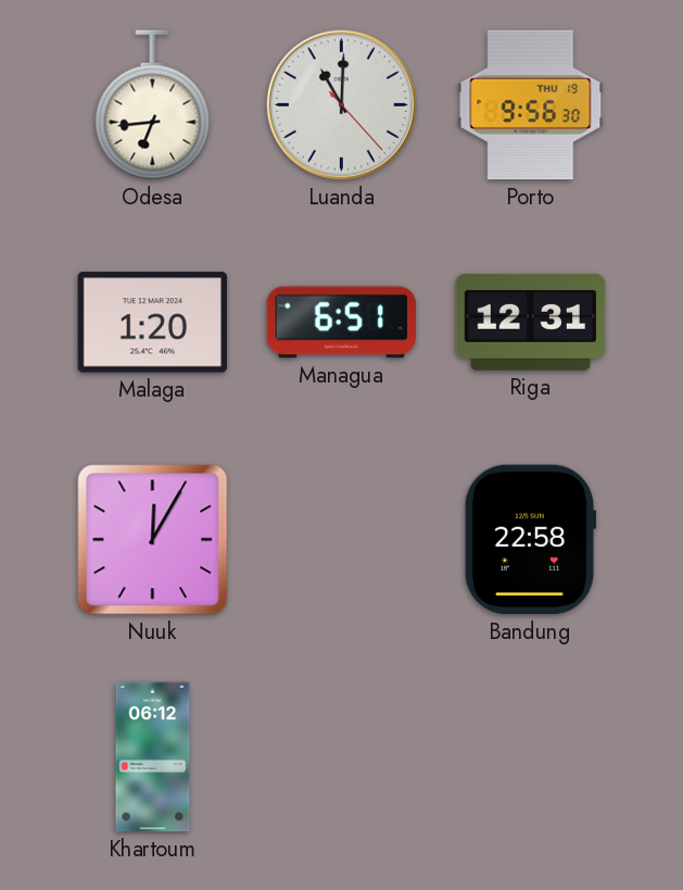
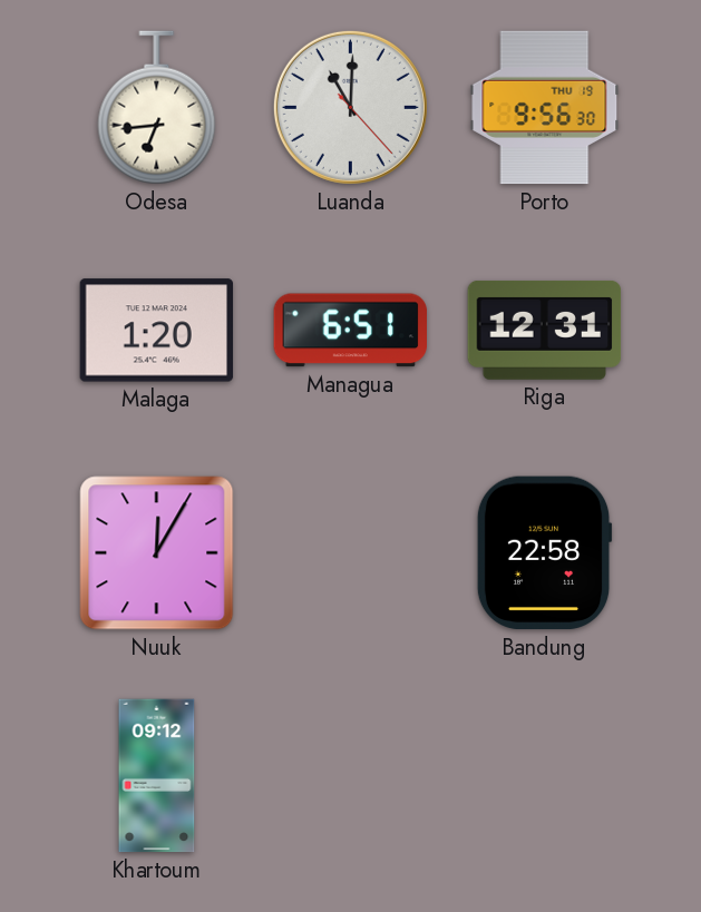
Khartoum: 06:12 -> 09:12
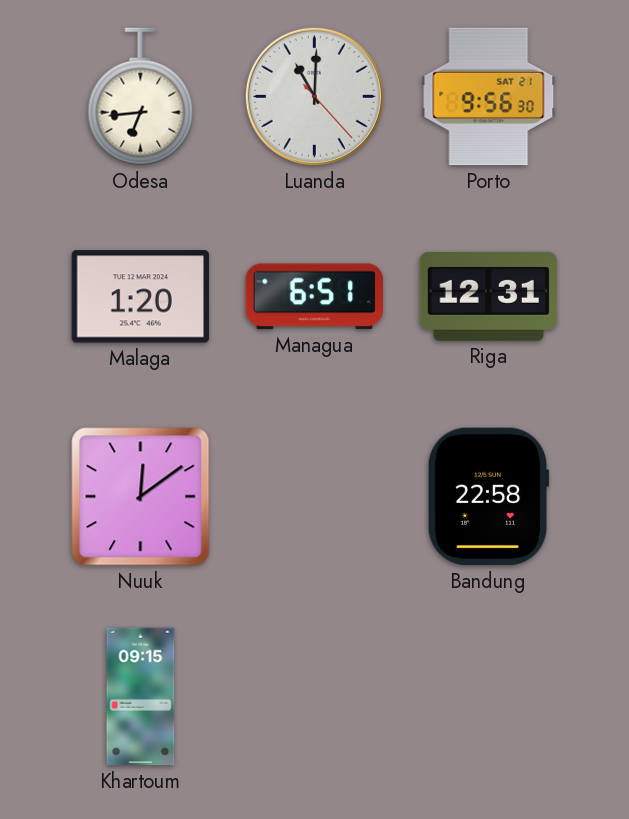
Porto date: THU 19 -> SAT 21
Nuuk: 12:05 -> 12:09
Khartoum: 09:12 -> 09:15
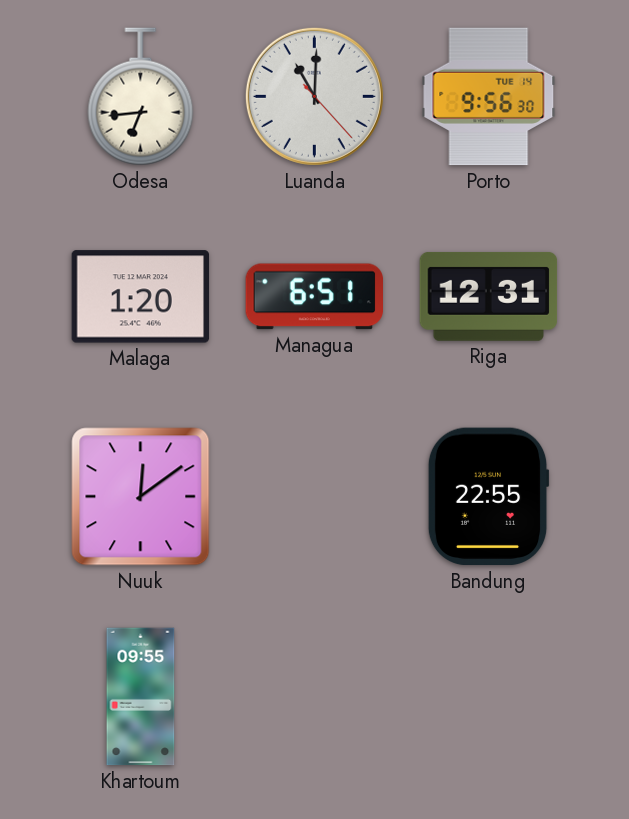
Porto date: SAT 21 -> TUE 14
Bandung: 22:58 -> 22:55
Khartoum: 09:15 -> 09:55
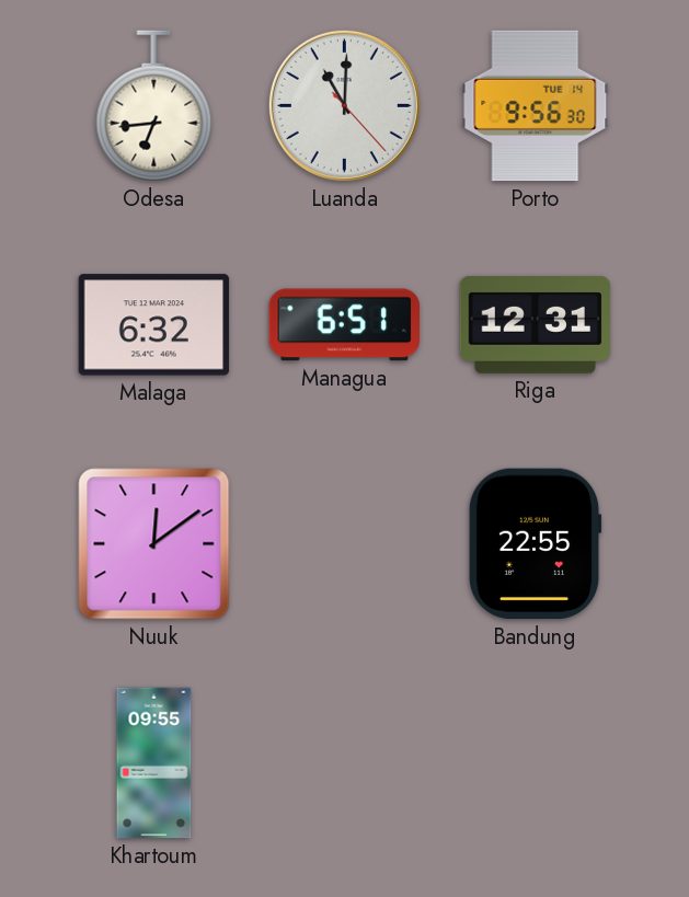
Malaga: 1:20 -> 6:32
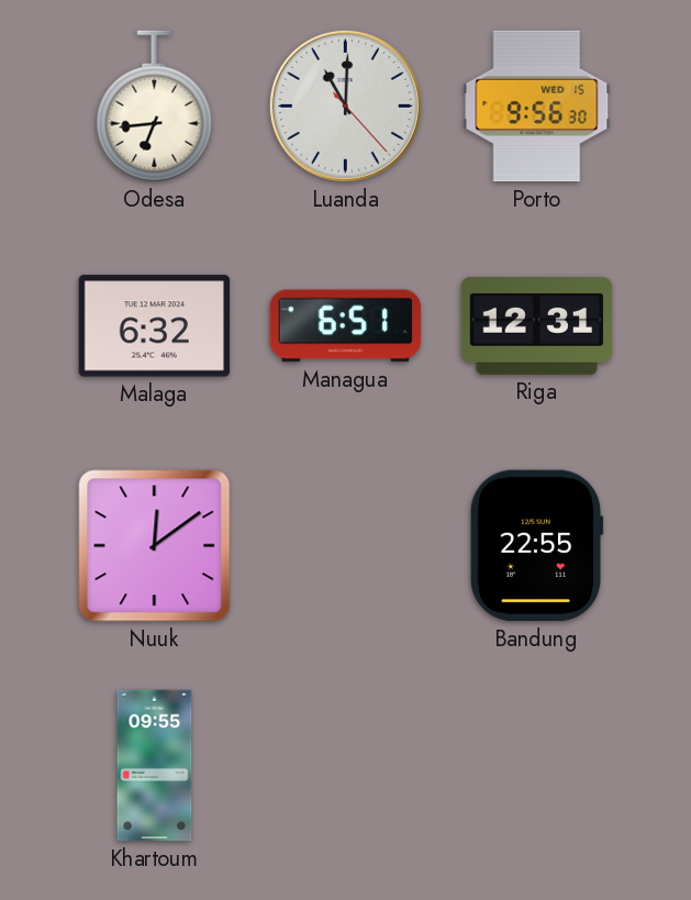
Porto date: TUE 14 -> WED 15
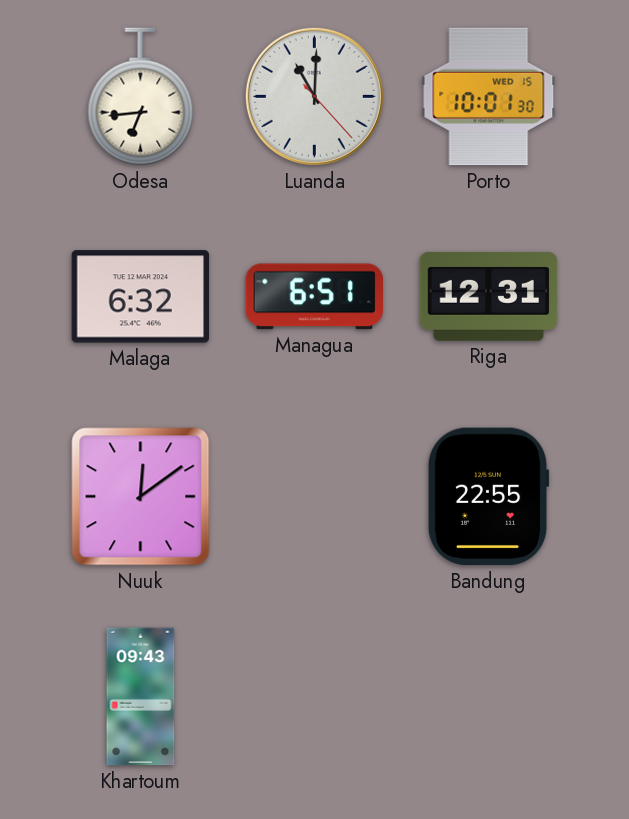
Porto: 9:56 -> 10:01
Khartoum: 09:55 -> 09:43
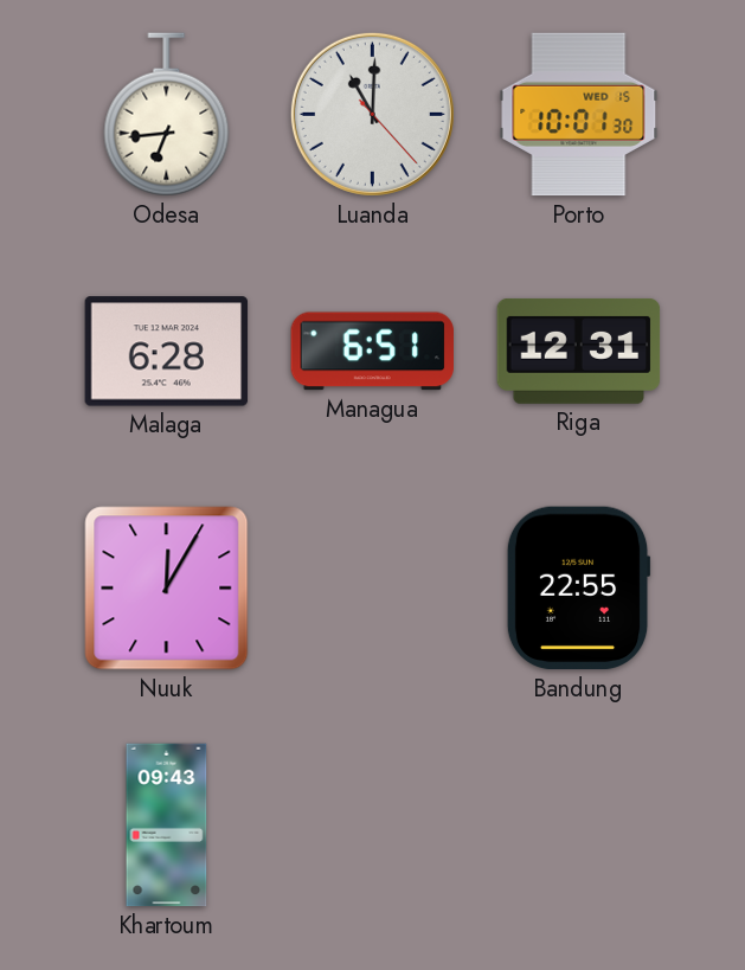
Malaga: 6:32 -> 6:28
Nuuk: 12:09 -> 12:05
